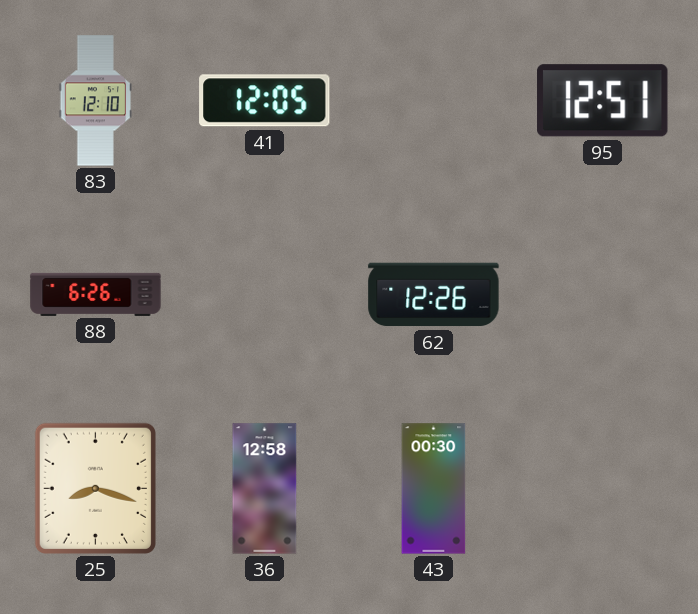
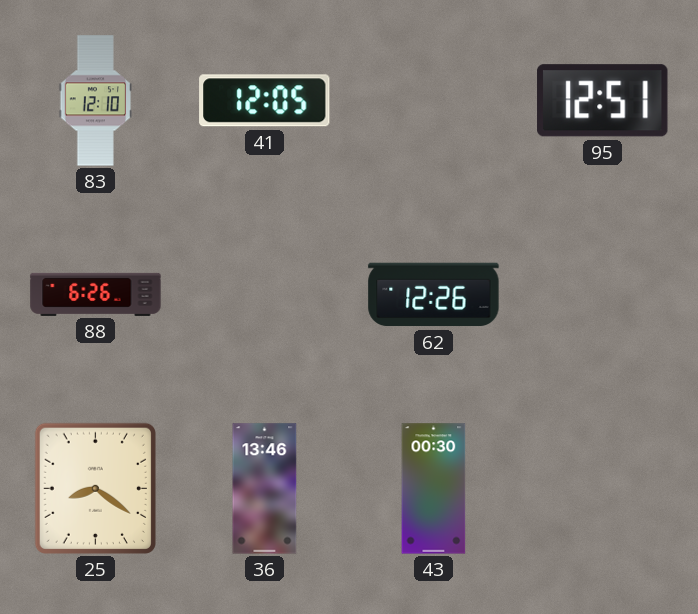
25: 8:18 -> 8:21
36: 12:58 -> 13:46
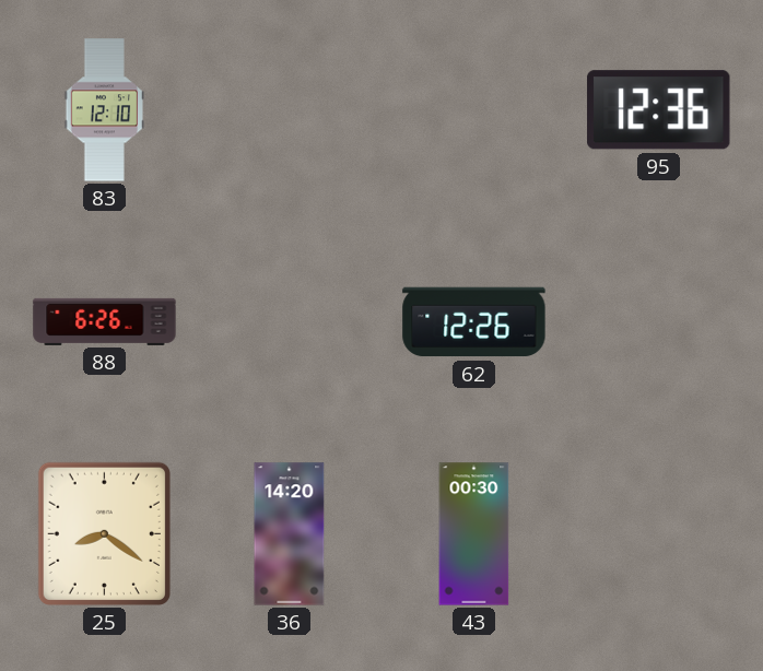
41: 12:05 -> none
95: 12:51 -> 12:36
36: 13:46 -> 14:20
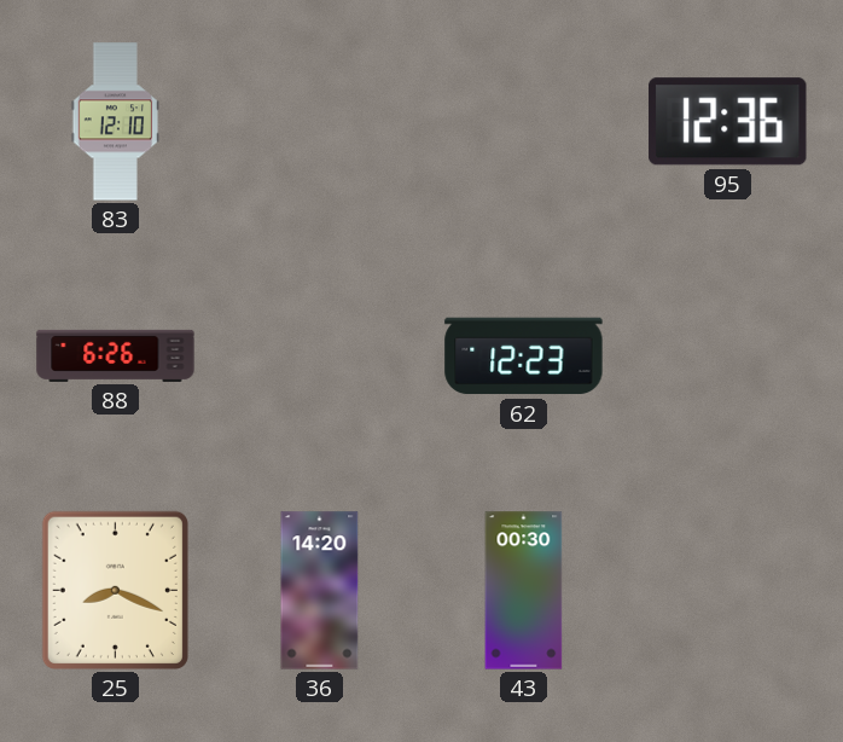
62: 12:26 -> 12:23
25: 8:21 -> 8:19
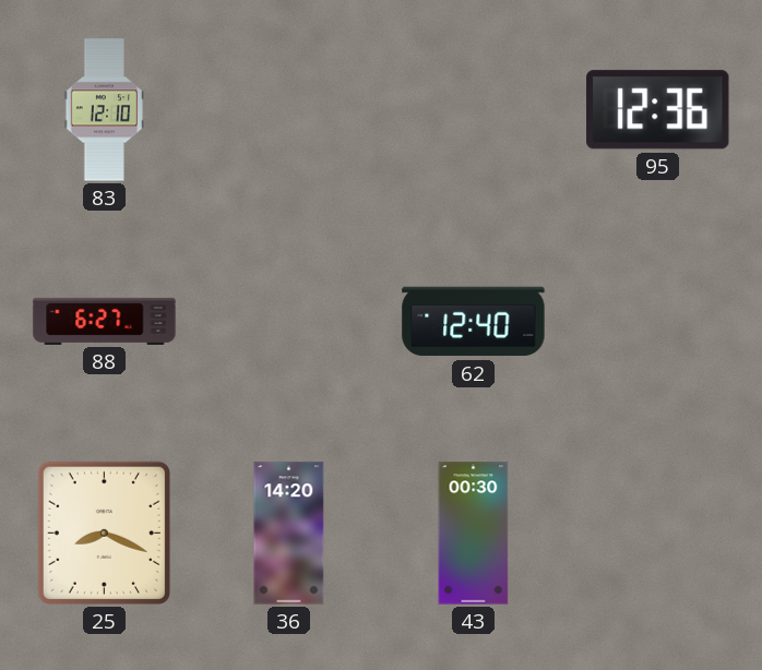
88: 6:26 -> 6:27
62: 12:23 -> 12:40
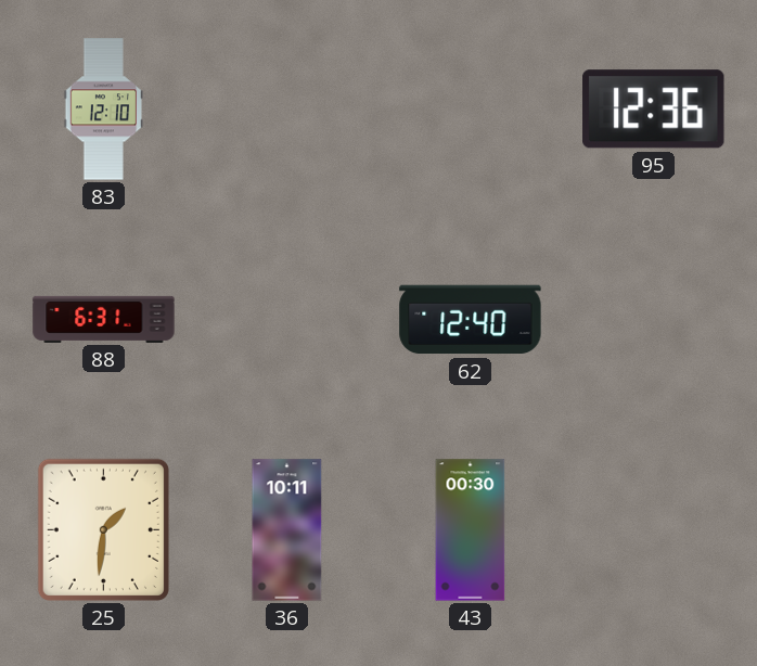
88: 6:27 -> 6:31
25: 8:19 -> 1:31
36: 14:20 -> 10:11
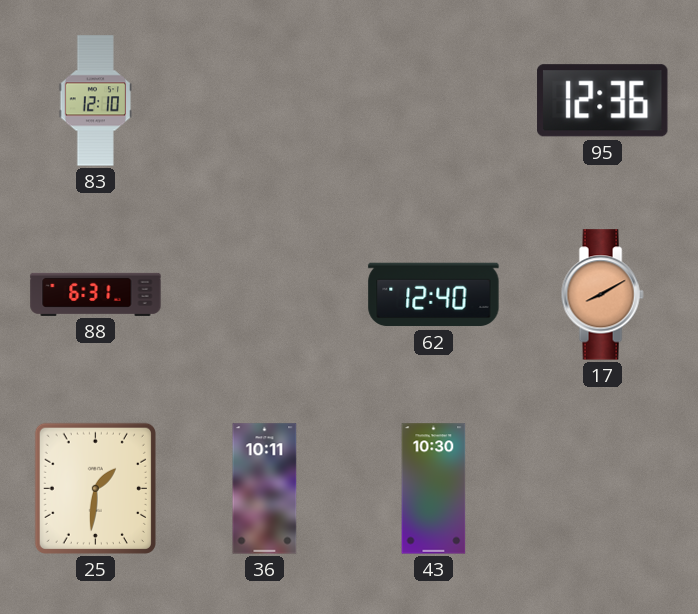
17: none -> 8:10
43: 00:30 -> 10:30
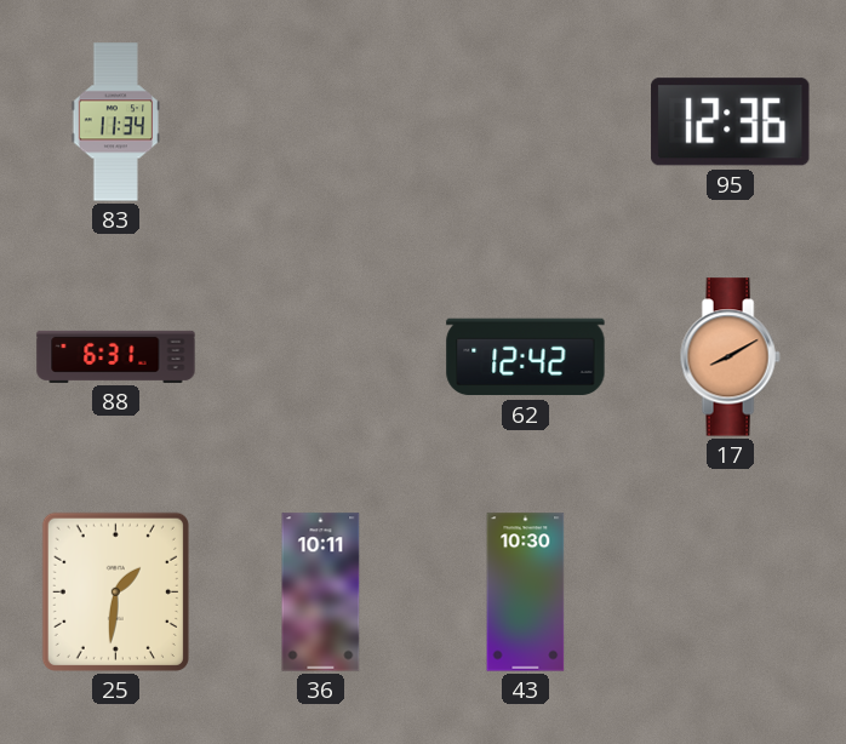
83: 12:10 -> 11:34
62: 12:40 -> 12:42
